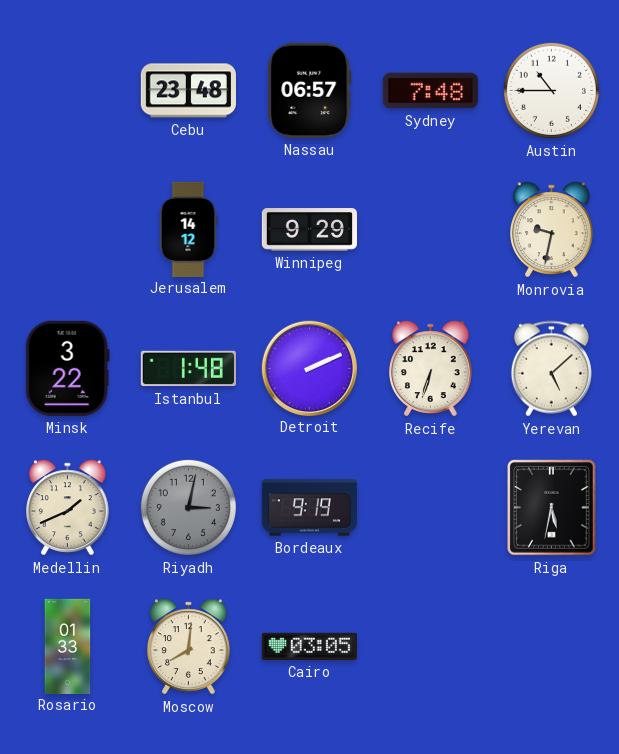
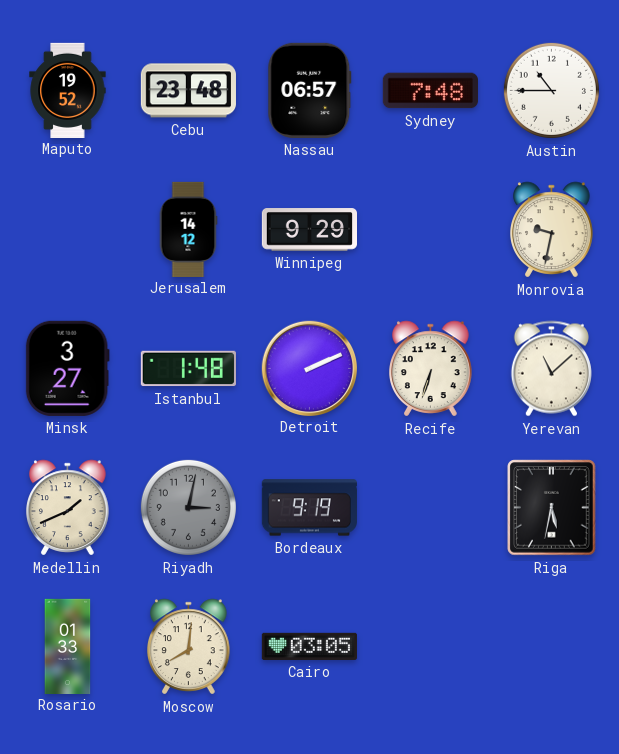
Maputo: none -> 19:52
Minsk: 3:22 -> 3:27
Yerevan: 5:08 -> 11:08
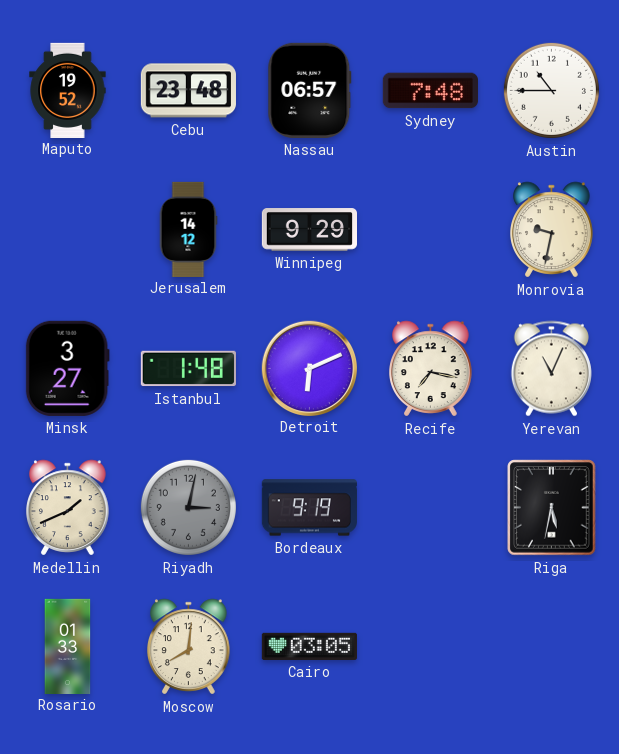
Detroit: 2:11 -> 6:11
Recife: 6:33 -> 7:17
Yerevan: 11:08 -> 11:04
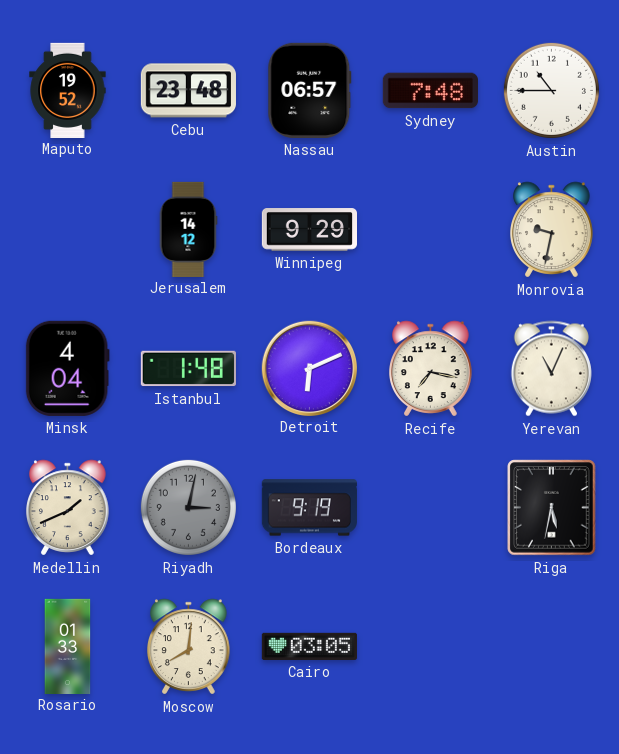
Minsk: 3:27 -> 4:04
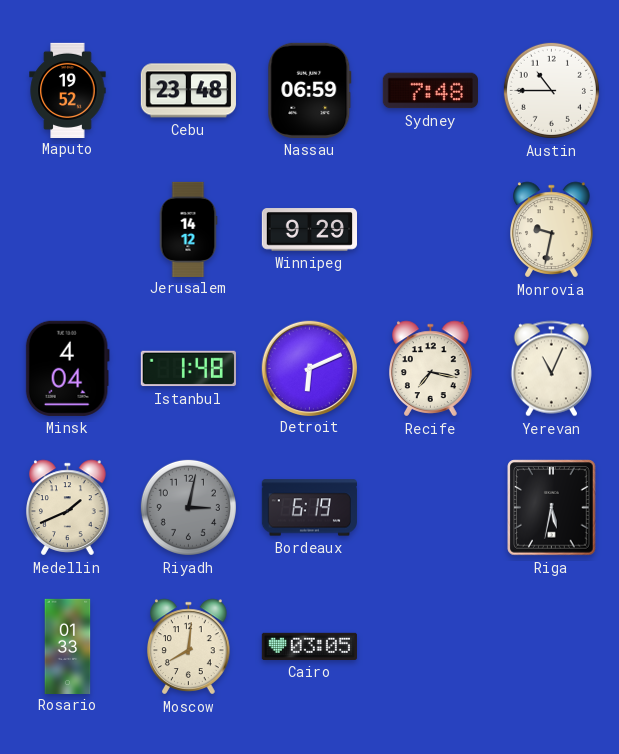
Nassau: 06:57 -> 06:59
Bordeaux: 9:19 -> 6:19
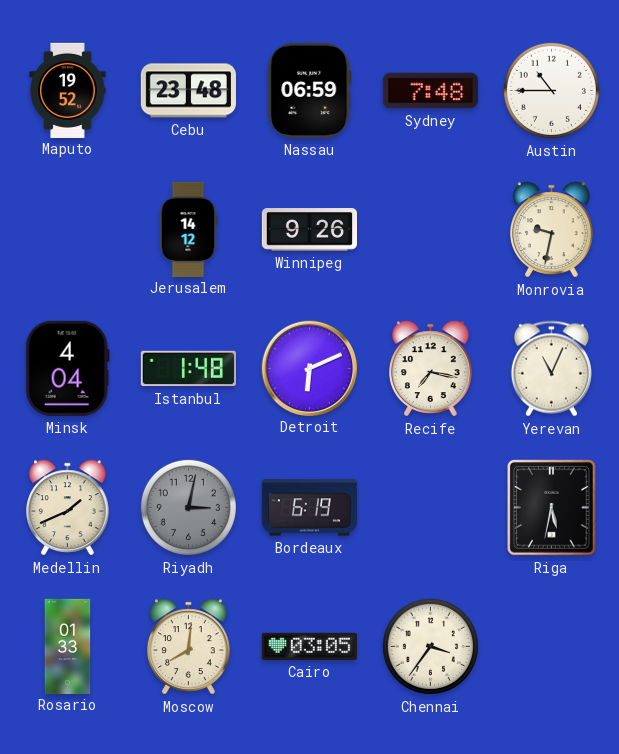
Winnipeg: 9:29 -> 9:26
Chennai: none -> 3:36
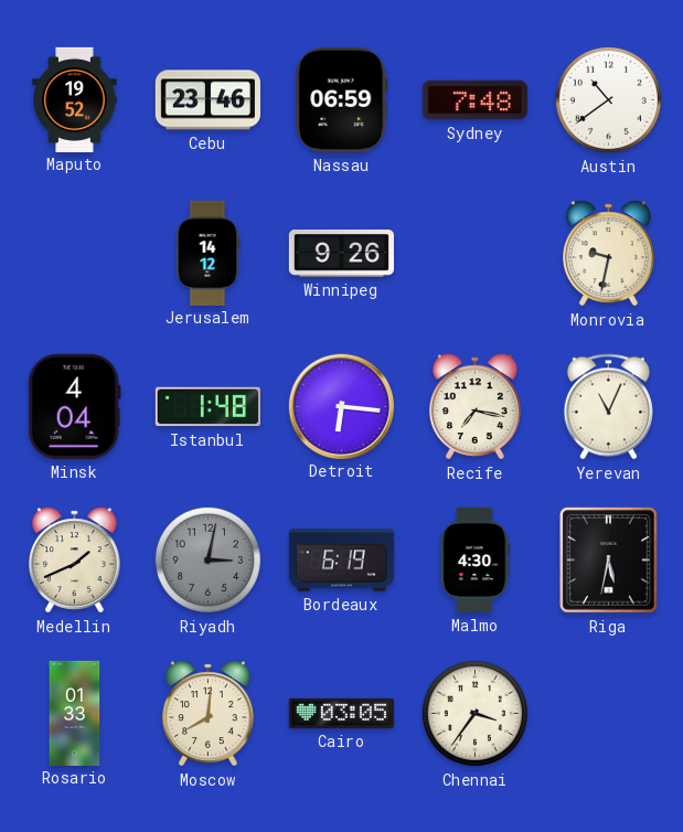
Cebu: 23:48 -> 23:46
Austin: 10:45 -> 10:39
Detroit: 6:11 -> 6:16
Malmo: none -> 4:30
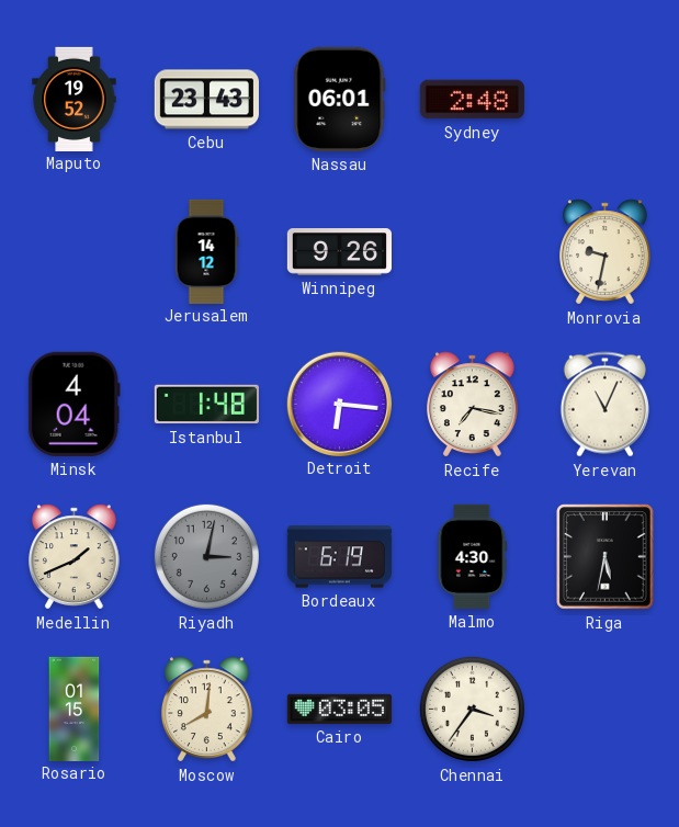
Cebu: 23:46 -> 23:43
Nassau: 06:59 -> 06:01
Sydney: 7:48 -> 2:48
Austin: 10:39 -> none
Rosario: 01:33 -> 01:15
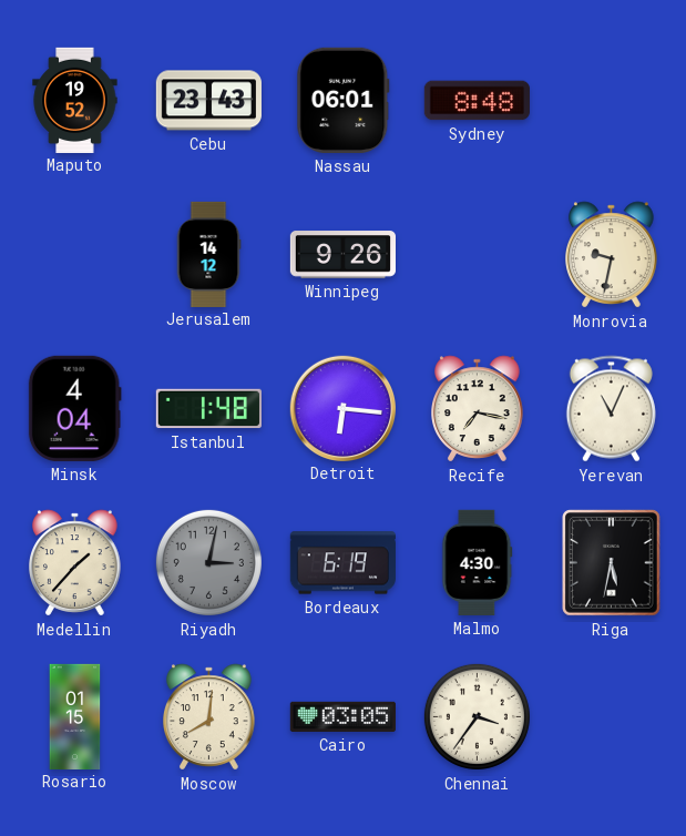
Sydney: 2:48 -> 8:48
Medellin: 1:41 -> 1:37
